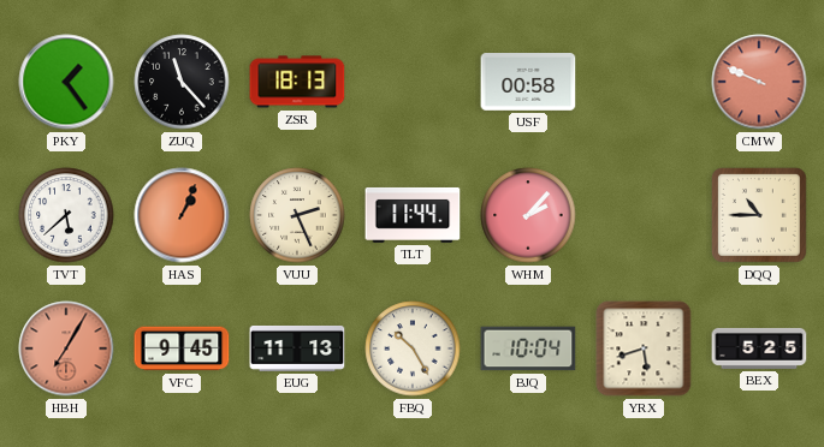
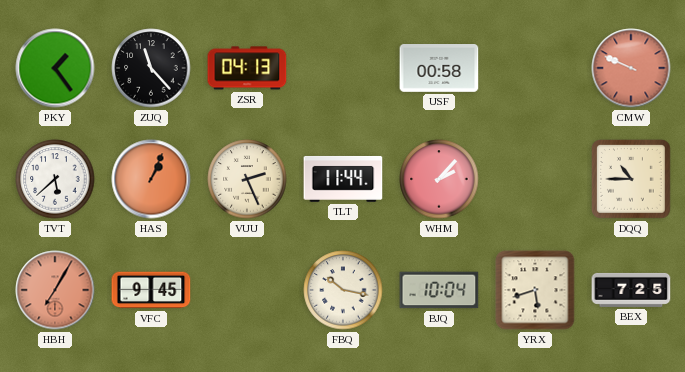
ZSR: 18:13 -> 04:13
EUG: 11:13 -> none
FBQ: 10:25 -> 10:17
BEX: 5:25 -> 7:25
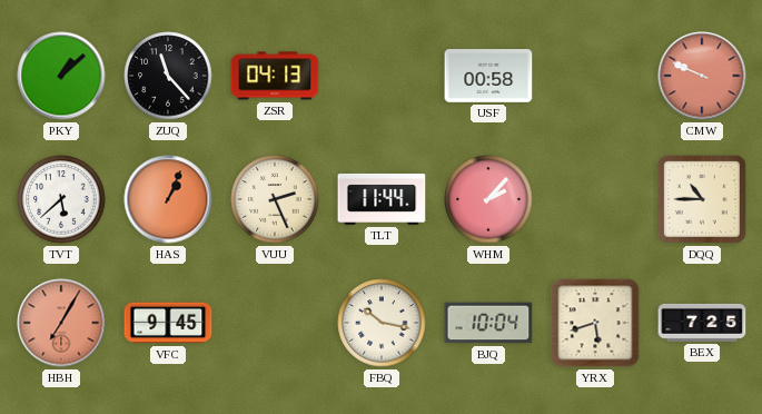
PKY: 1:24 -> 1:08
